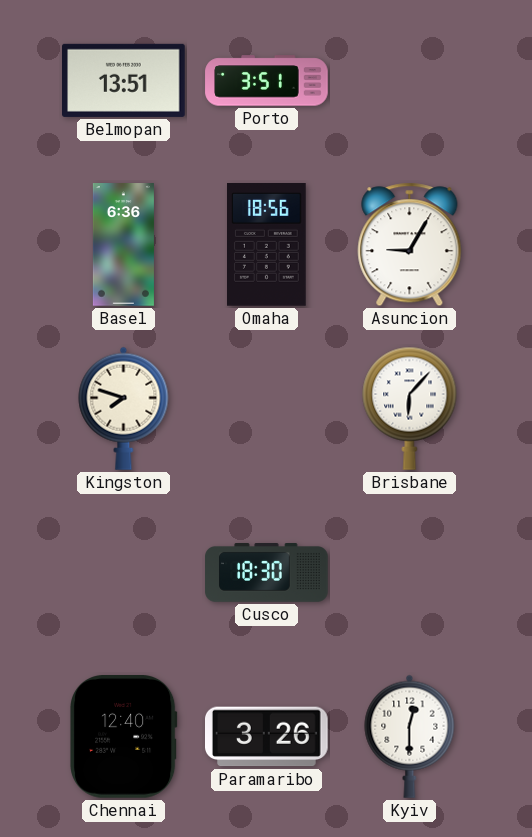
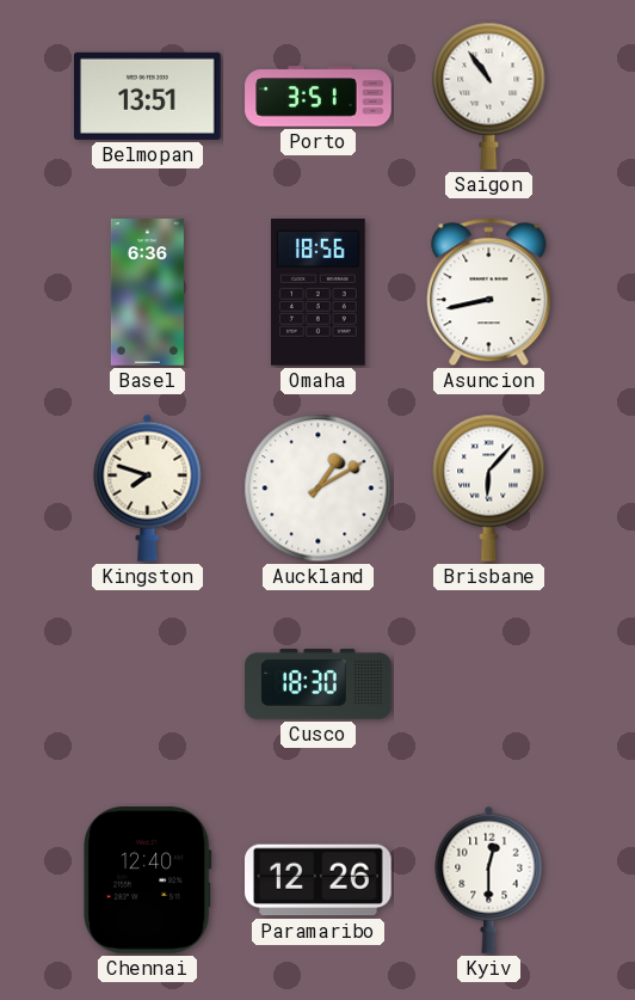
Saigon: none -> 10:54
Asuncion: 9:05 -> 8:43
Auckland: none -> 1:10
Paramaribo: 3:26 -> 12:26
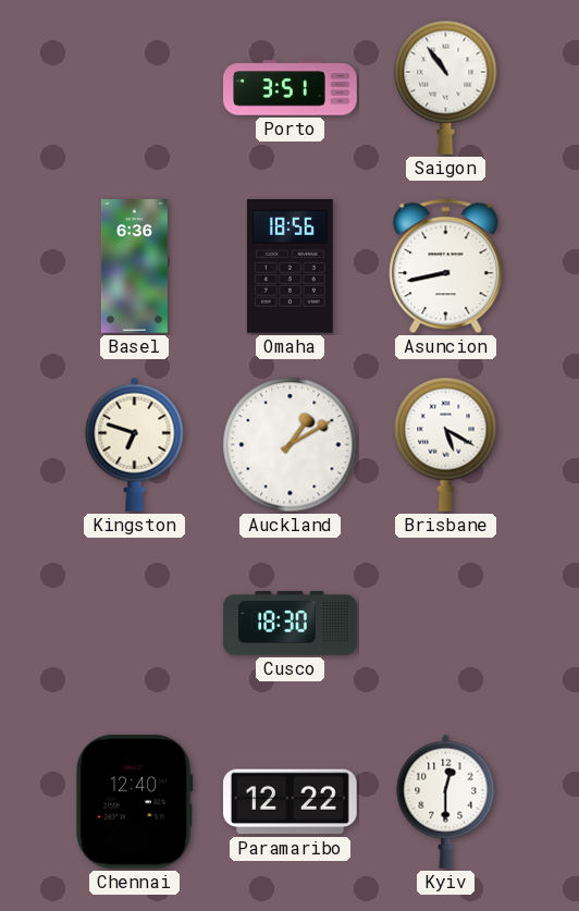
Belmopan: 13:51 -> none
Kingston: 7:48 -> 6:48
Brisbane: 6:07 -> 5:20
Paramaribo: 12:26 -> 12:22
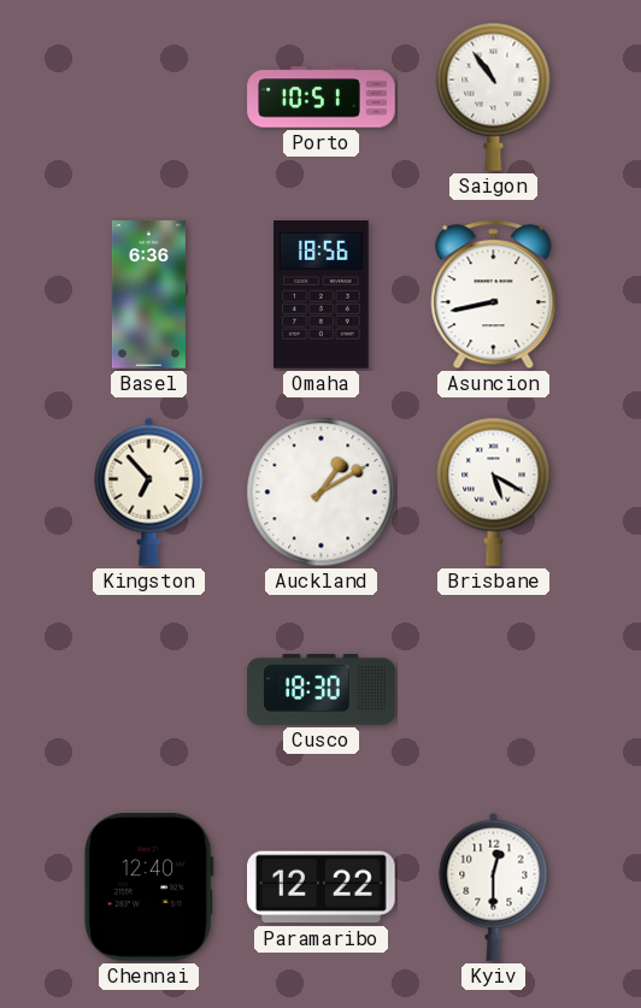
Porto: 3:51 -> 10:51
Kingston: 6:48 -> 6:53
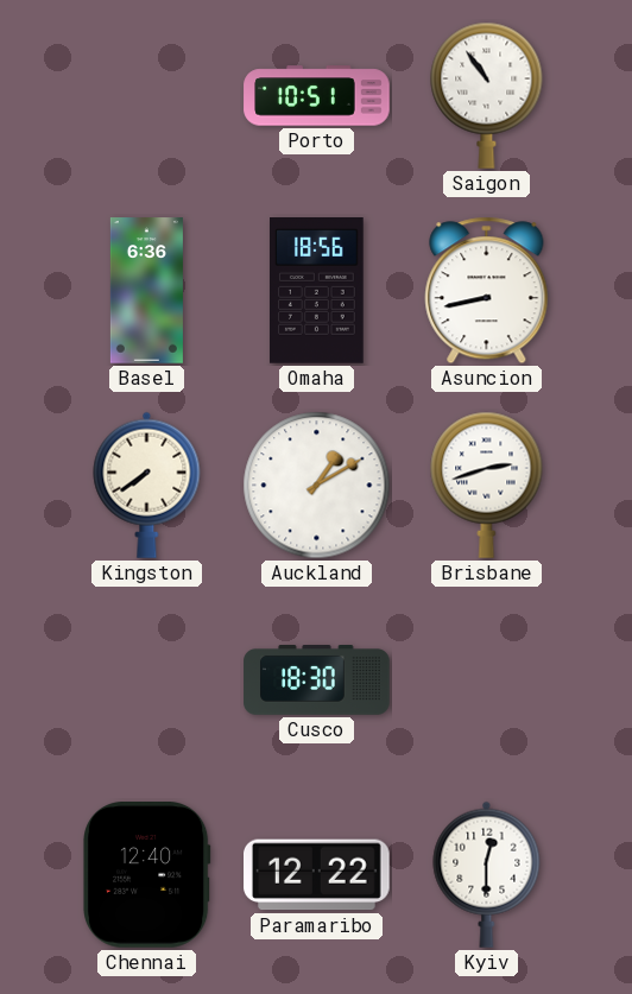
Kingston: 6:53 -> 7:39
Brisbane: 5:20 -> 2:42
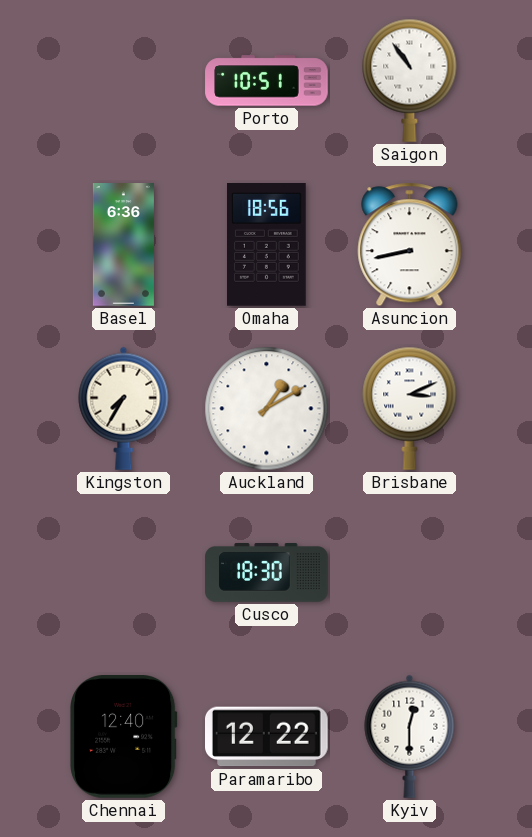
Kingston: 7:39 -> 7:35
Brisbane: 2:42 -> 3:11
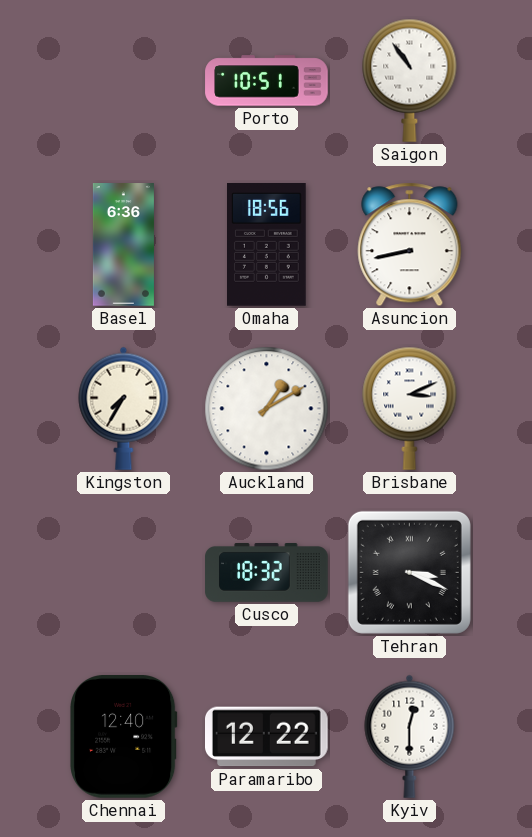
Cusco: 18:30 -> 18:32
Tehran: none -> 3:19
